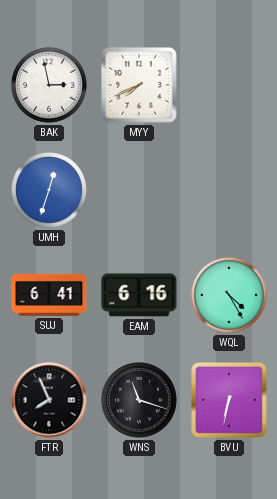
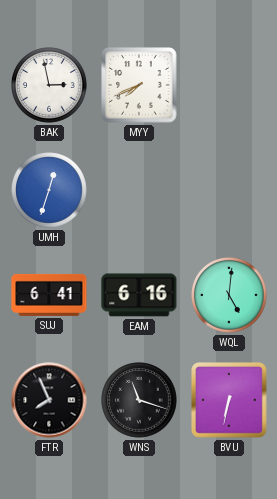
WQL: 4:25 -> 5:01
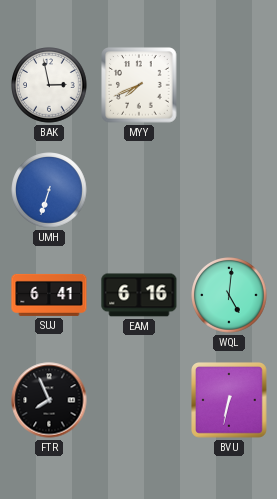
UMH: 12:33 -> 6:33
WNS: 11:18 -> none
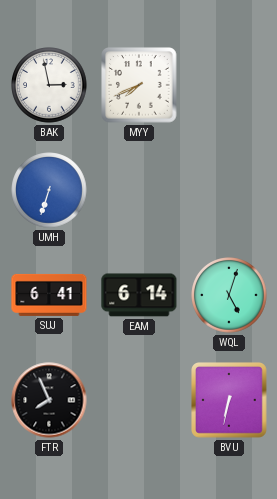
EAM: 6:16 -> 6:14
WQL: 5:01 -> 5:03
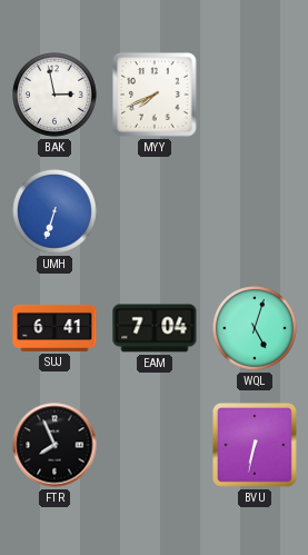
EAM: 6:14 -> 7:04
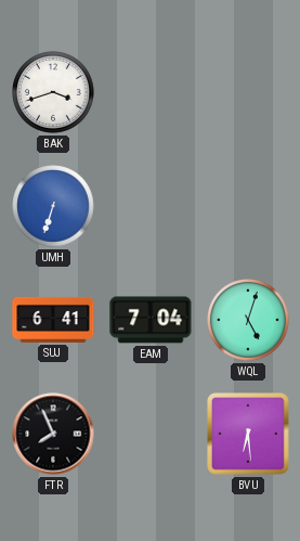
BAK: 2:58 -> 3:42
MYY: 7:41 -> none
BVU: 6:32 -> 6:29
